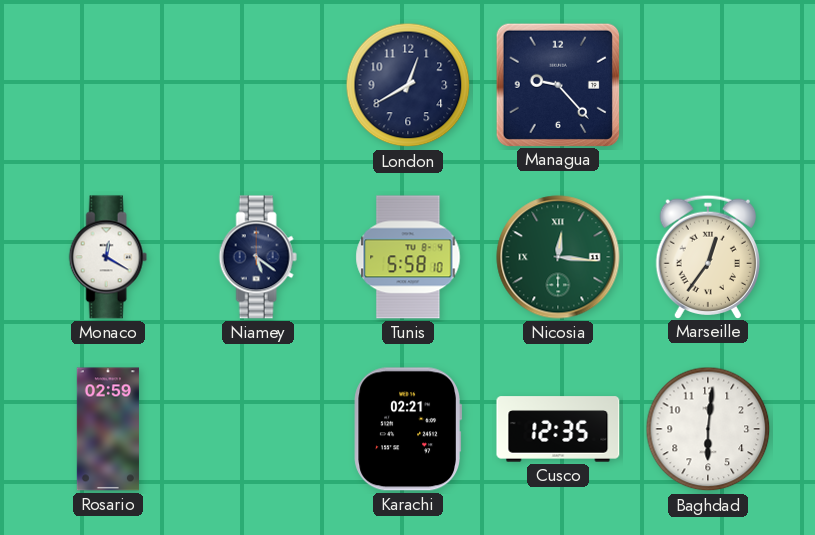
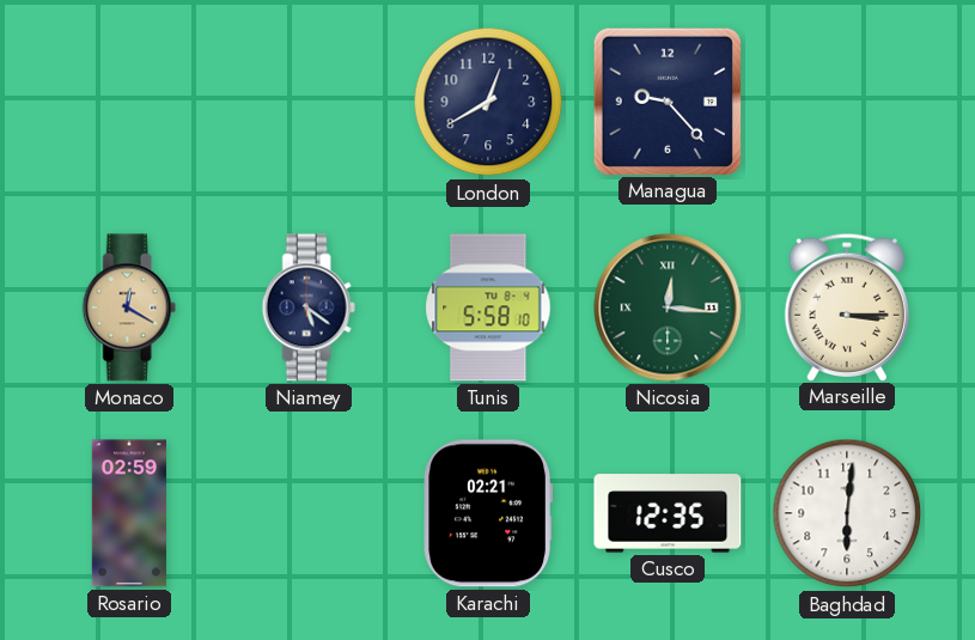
Monaco dial: white -> champagne
Marseille: 12:36 -> 3:15
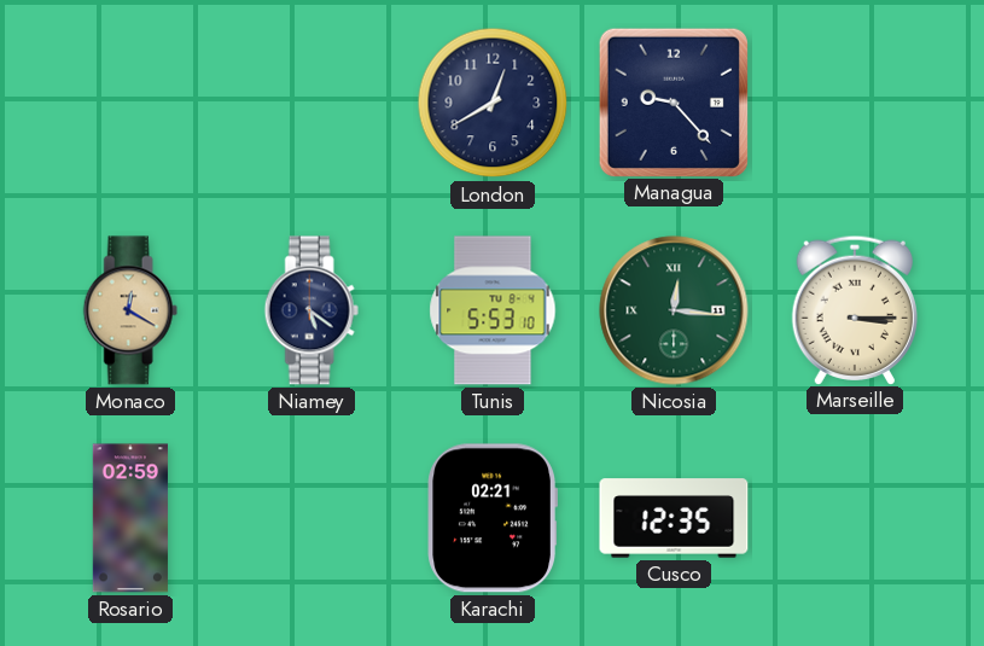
Tunis: 5:58 -> 5:53
Baghdad: 6:01 -> none
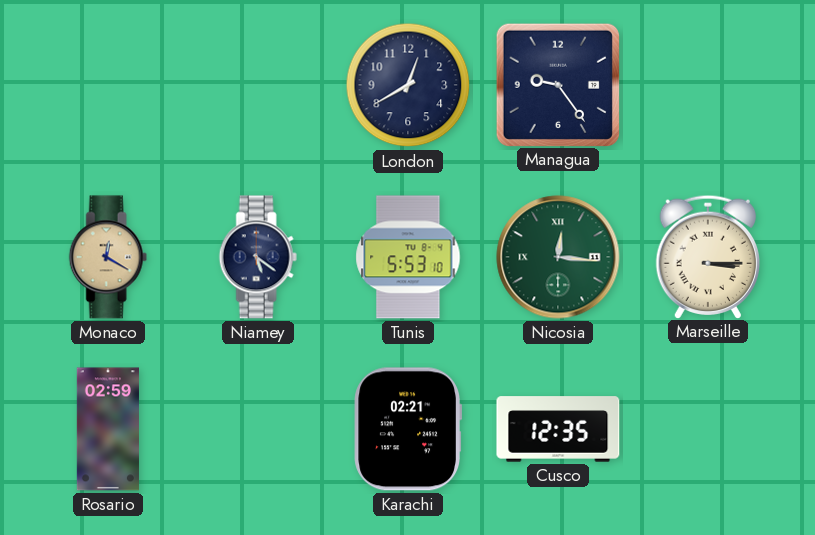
Managua: 9:23 -> 9:24
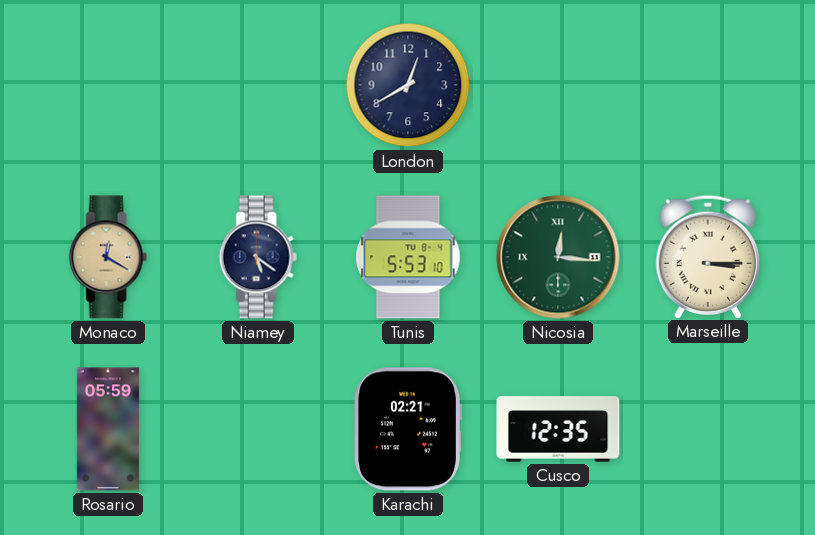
Managua: 9:24 -> none
Rosario: 02:59 -> 05:59
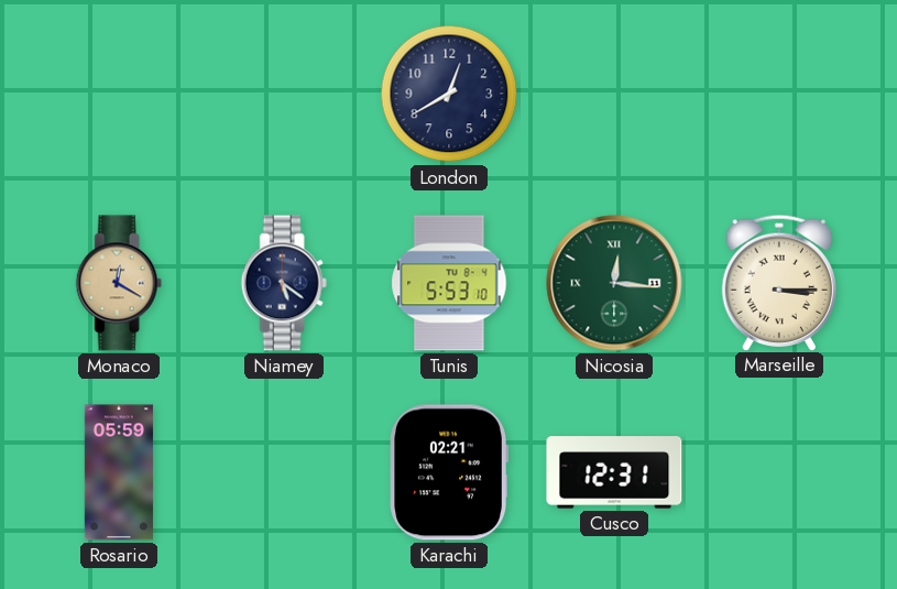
Cusco: 12:35 -> 12:31
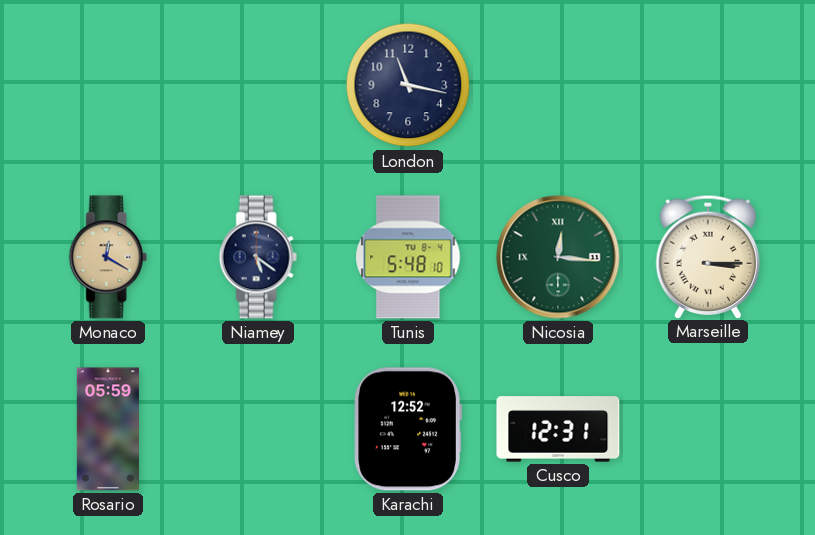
London: 12:40 -> 11:17
Tunis: 5:53 -> 5:48
Karachi: 02:21 -> 12:52
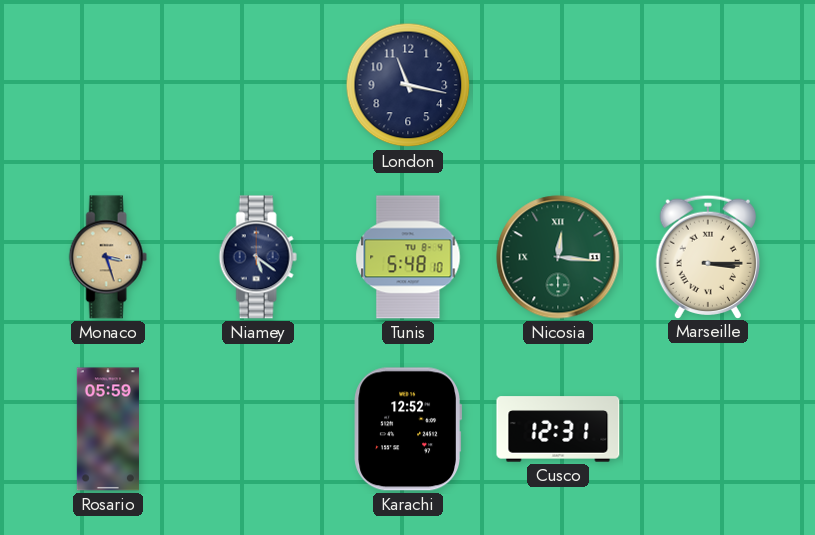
Monaco: 12:20 -> 3:27
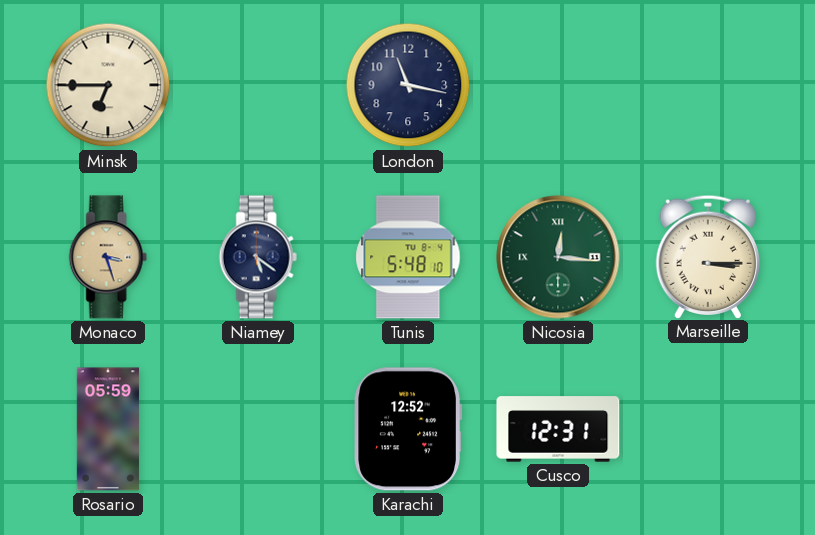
Minsk: none -> 6:45
